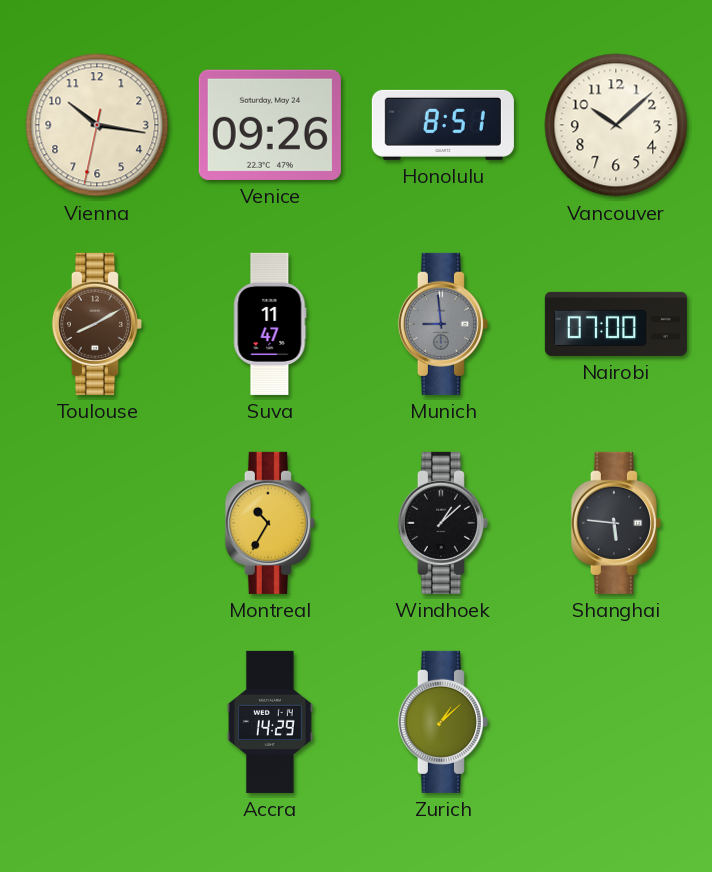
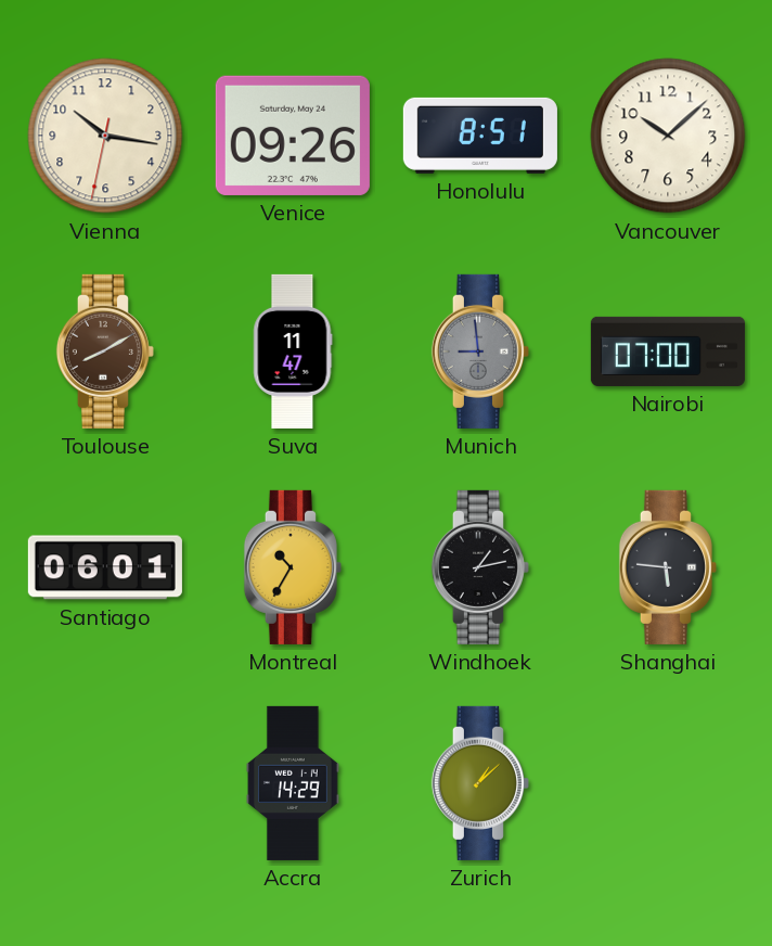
Santiago: none -> 06:01
Windhoek: 1:08 -> 1:13
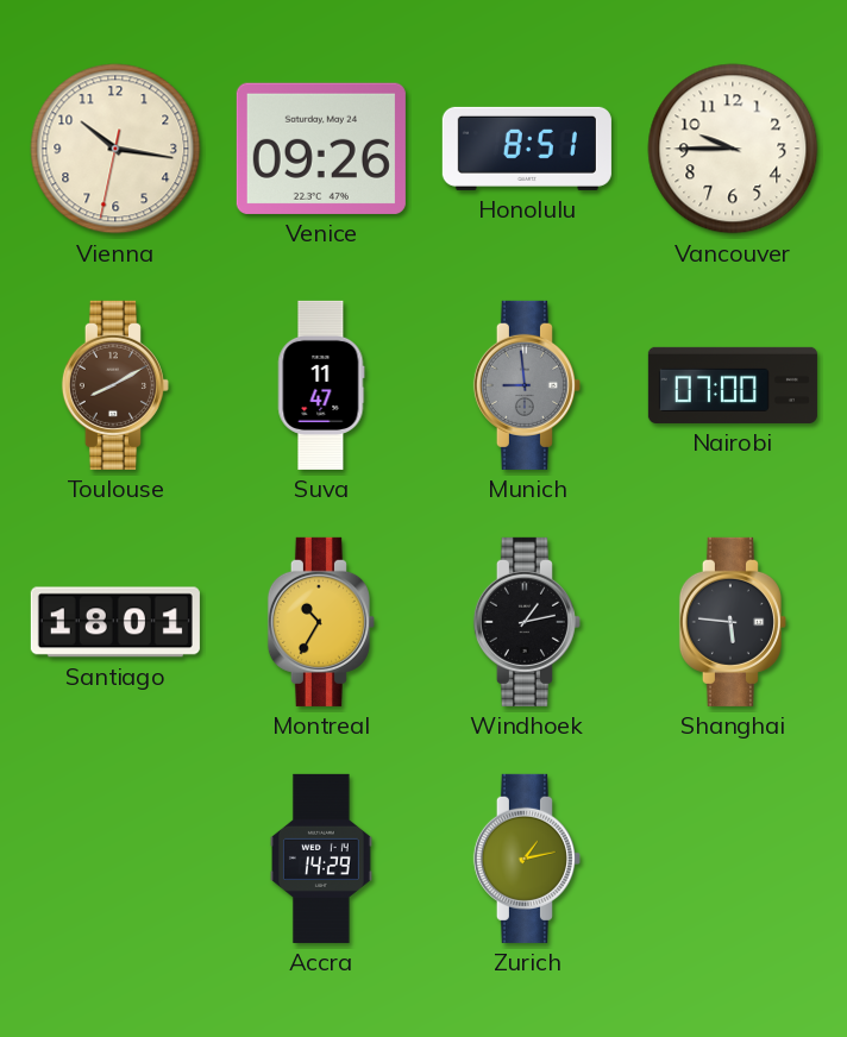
Vancouver: 10:08 -> 9:45
Santiago: 06:01 -> 18:01
Zurich: 1:08 -> 1:13
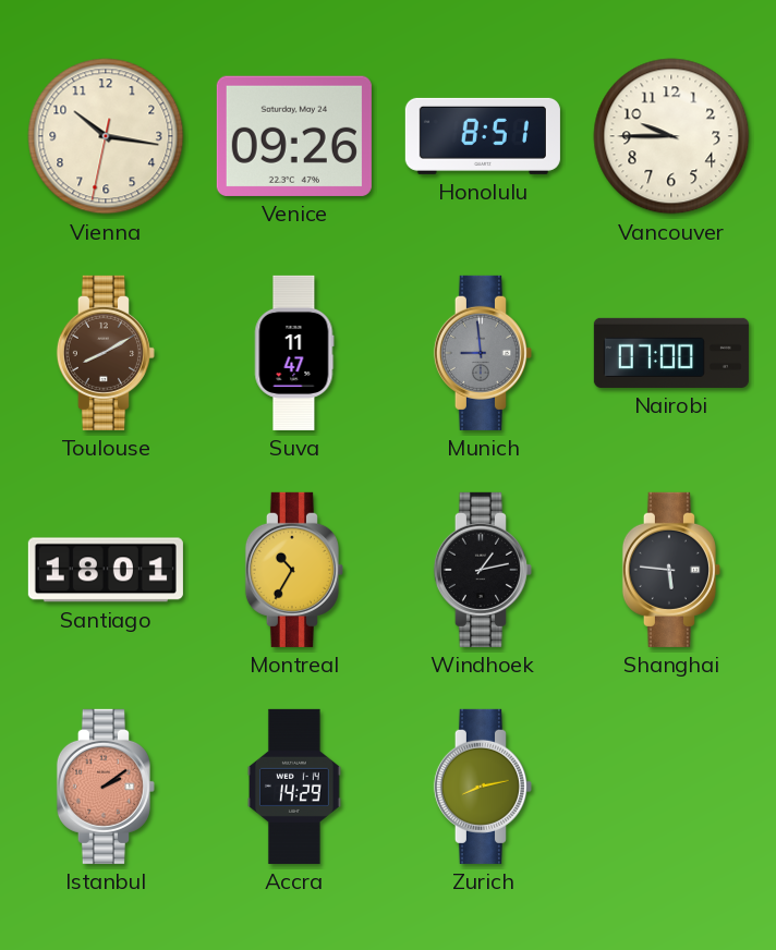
Istanbul: none -> 2:09
Zurich: 1:13 -> 8:13
